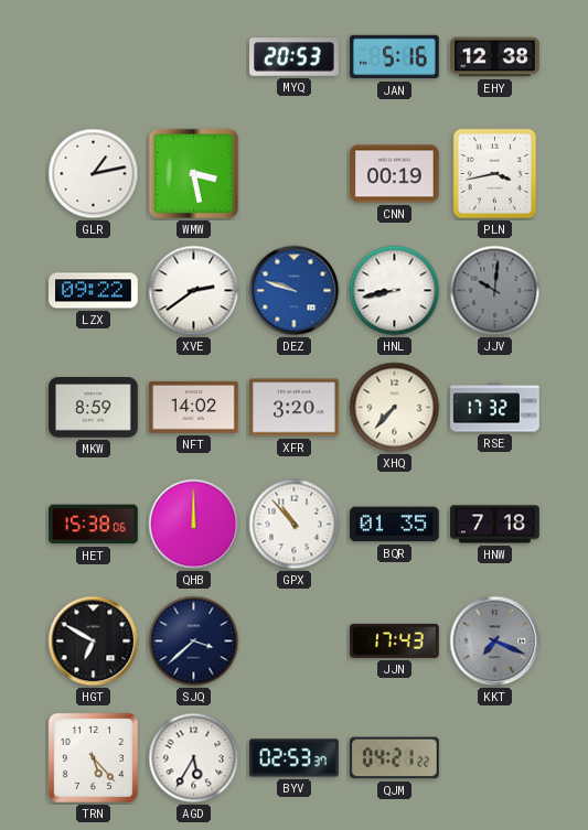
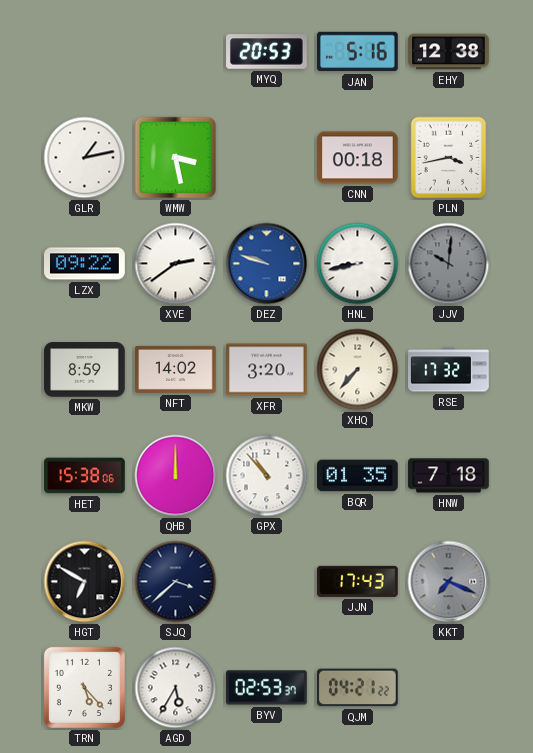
CNN: 00:19 -> 00:18
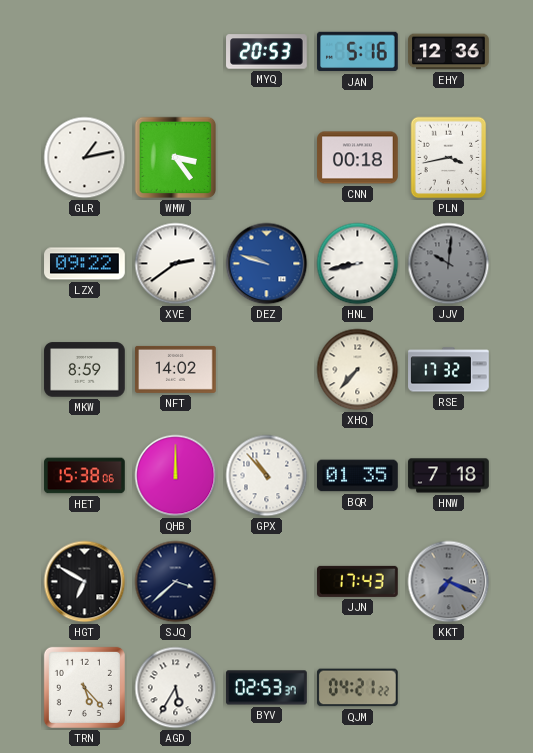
EHY: 12:38 -> 12:36
WMW: 3:28 -> 3:24
XFR: 3:20 -> none
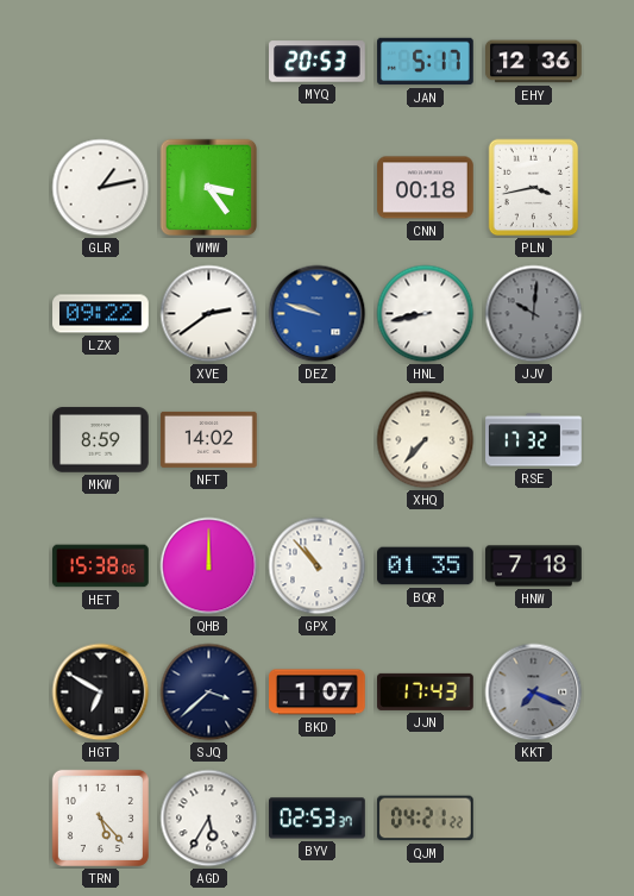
JAN: 5:16 -> 5:17
BKD: none -> 1:07
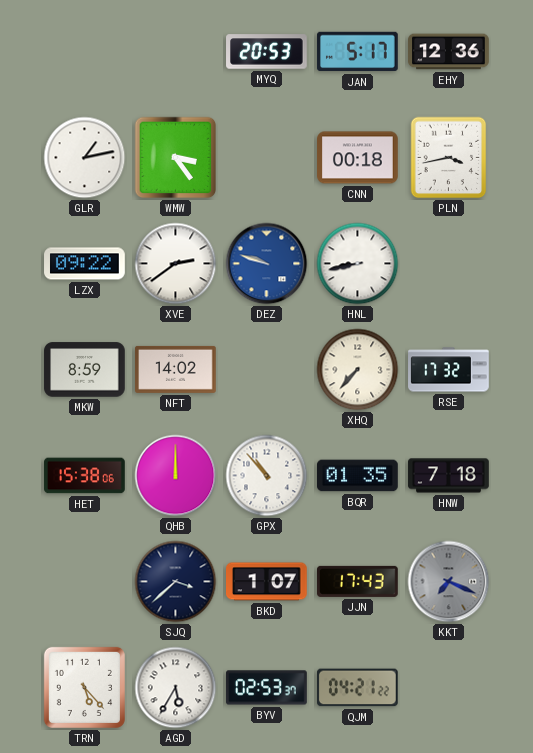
JJV: 10:01 -> none
HGT: 6:50 -> none
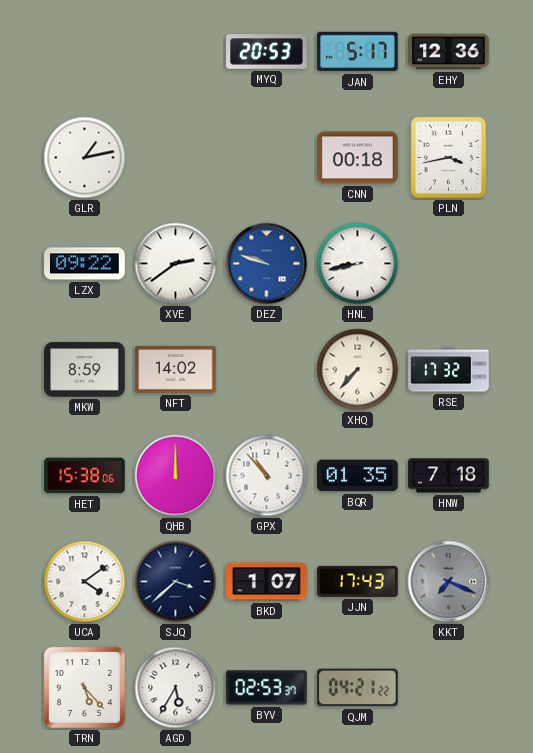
WMW: 3:24 -> none
UCA: none -> 4:09
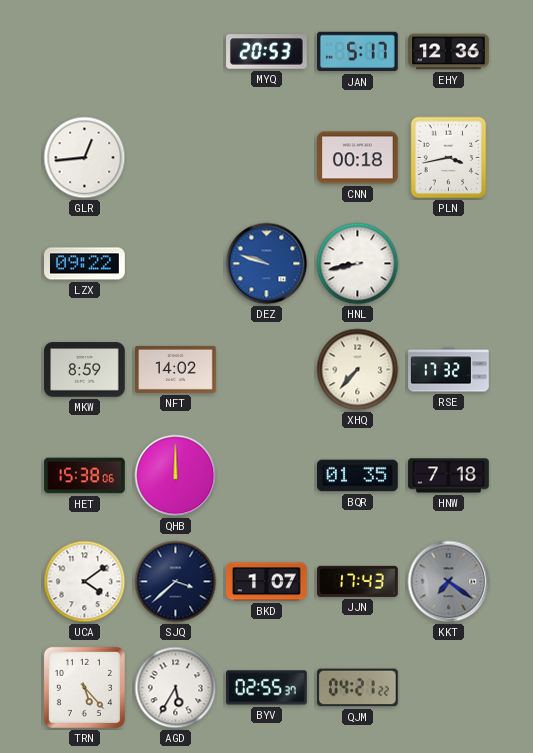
GLR: 1:13 -> 12:44
XVE: 2:39 -> none
GPX: 10:53 -> none
KKT: 7:19 -> 7:21
BYV: 02:53 -> 02:55
